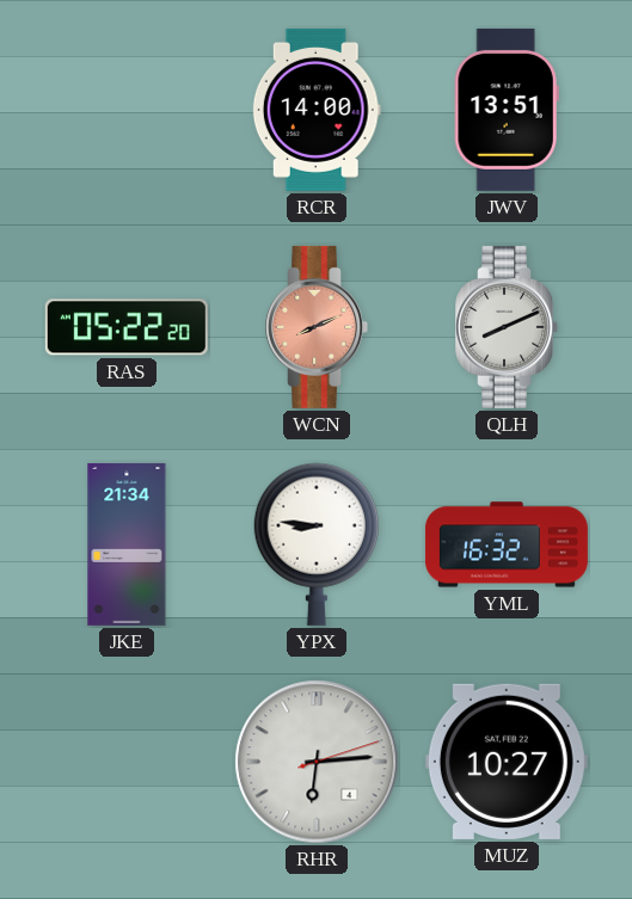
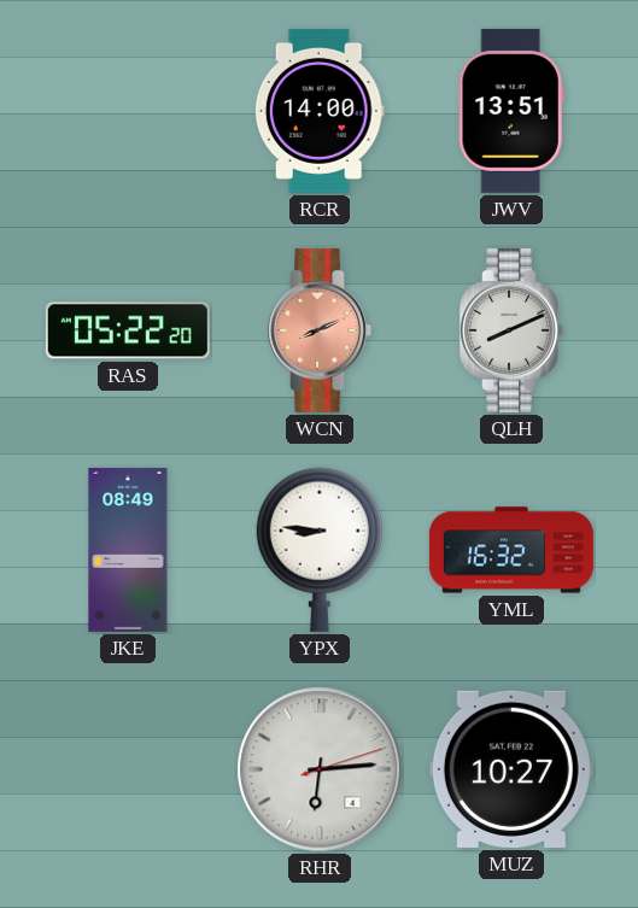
JKE: 21:34 -> 08:49
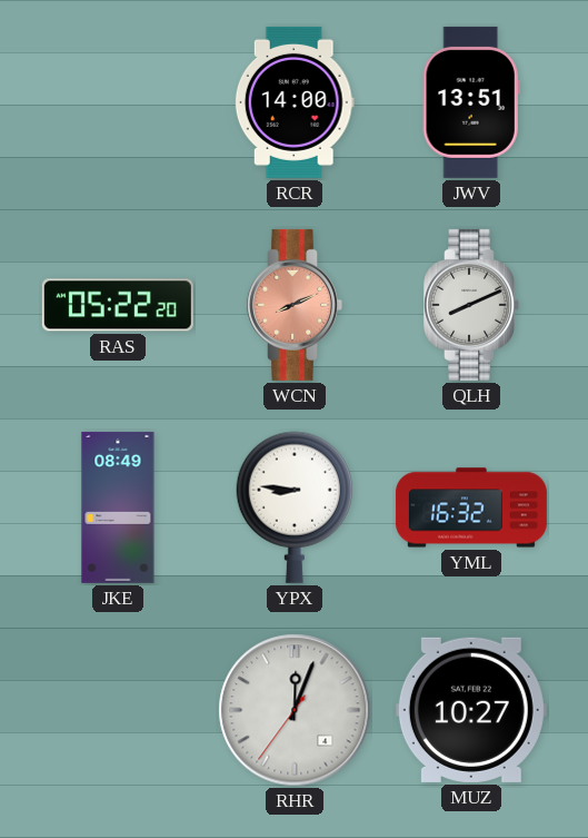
RHR: 6:14 -> 12:03
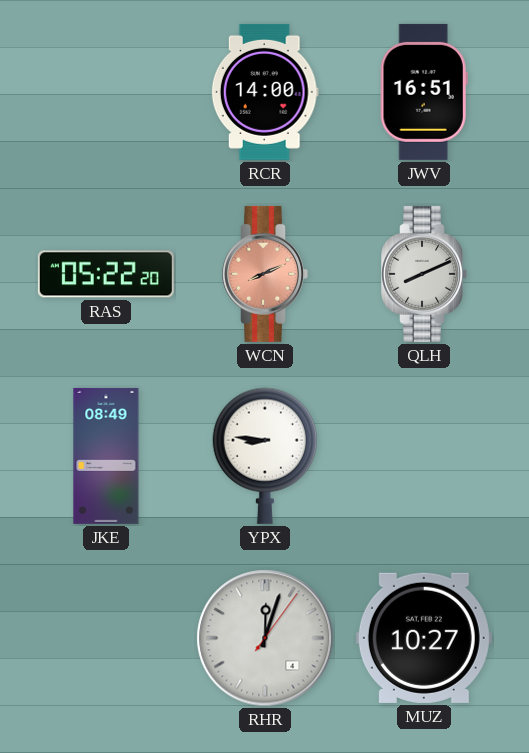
JWV: 13:51 -> 16:51
YML: 16:32 -> none
RHR: 12:03:36 -> 12:03:06
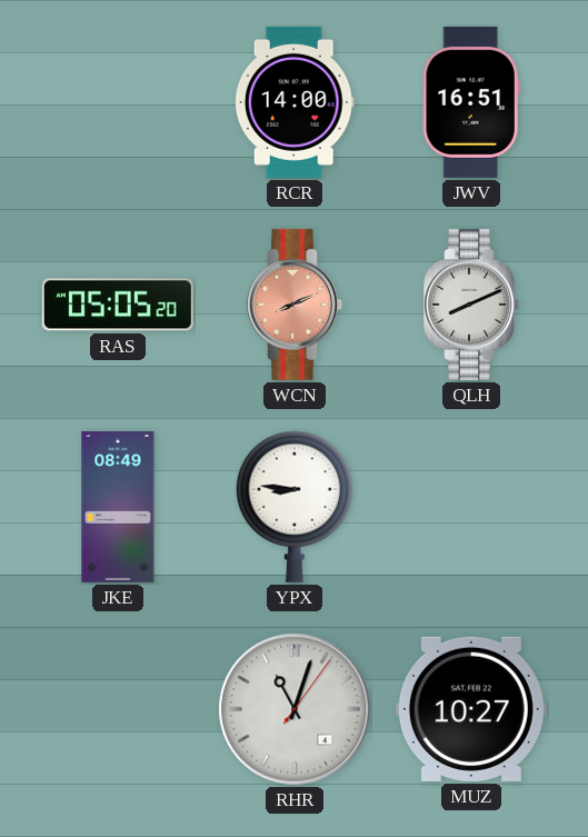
RAS: 05:22 -> 05:05
RHR: 12:03 -> 11:03
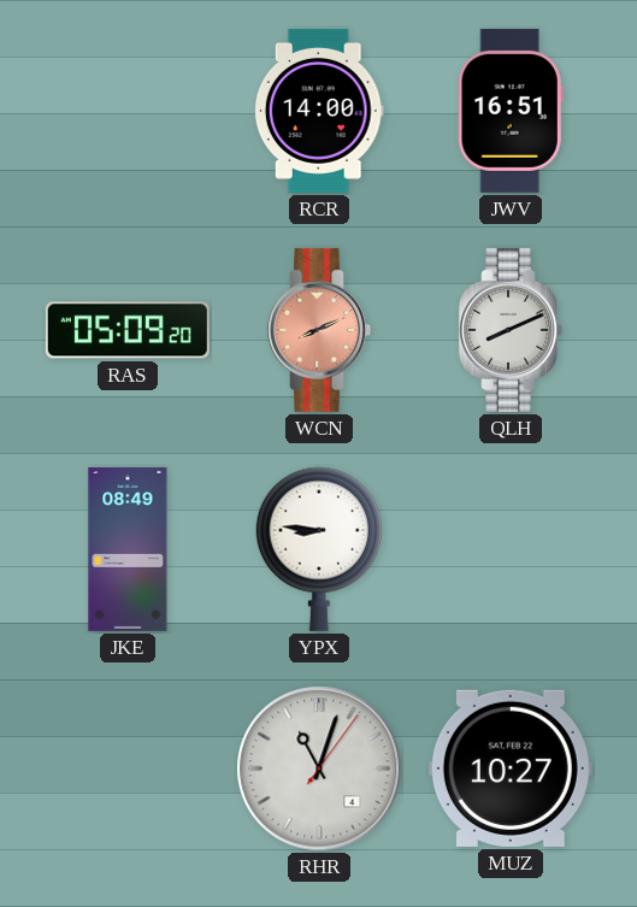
RAS: 05:05 -> 05:09
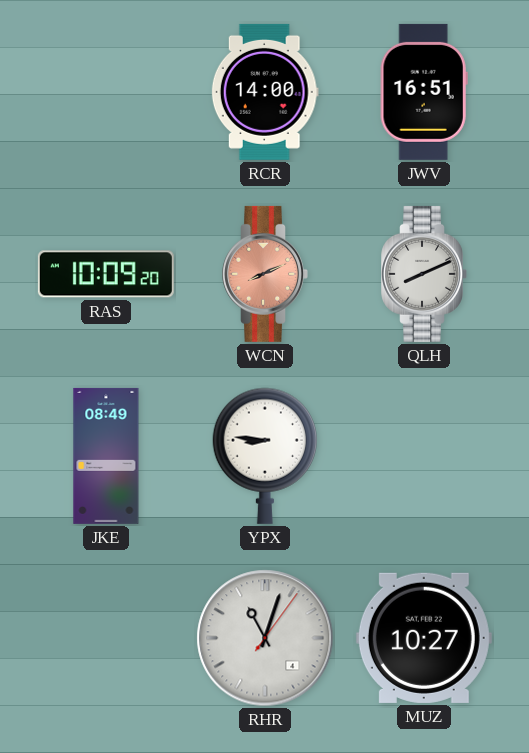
RAS: 05:09 -> 10:09
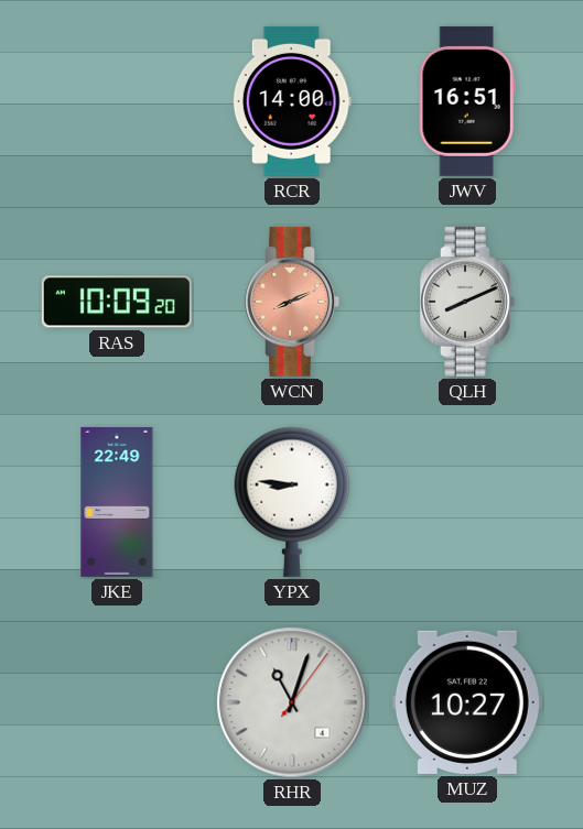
JKE: 08:49 -> 22:49
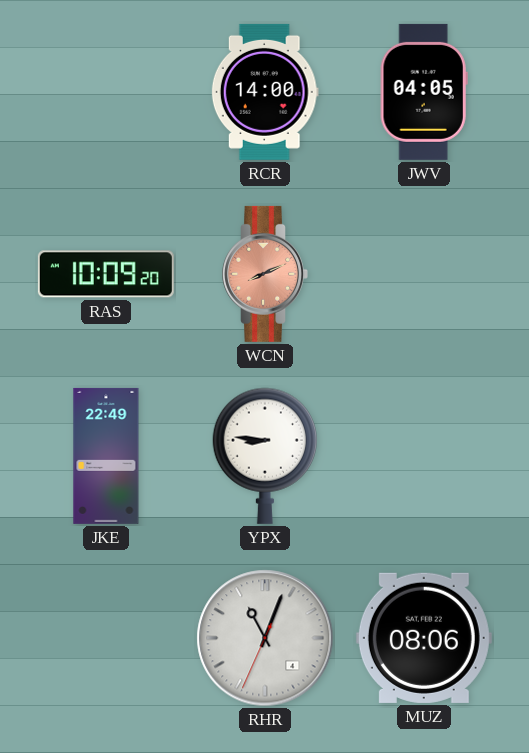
JWV: 16:51 -> 04:05
QLH: 8:11 -> none
RHR: 11:03:06 -> 11:03:34
MUZ: 10:27 -> 08:06
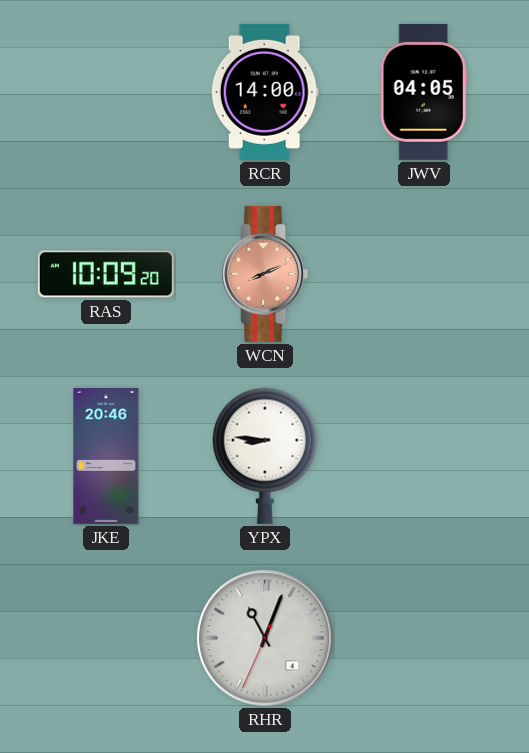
JKE: 22:49 -> 20:46
MUZ: 08:06 -> none
